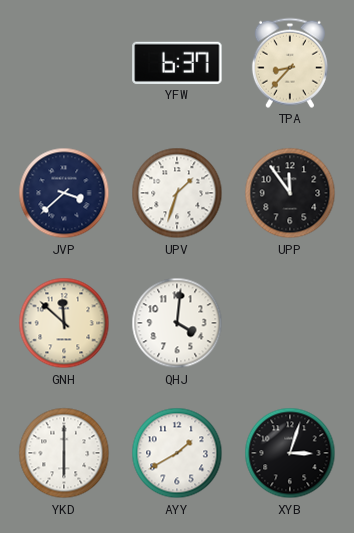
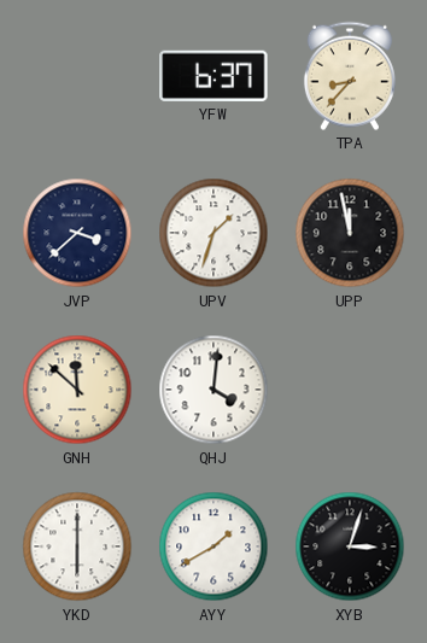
UPP: 11:54 -> 11:58
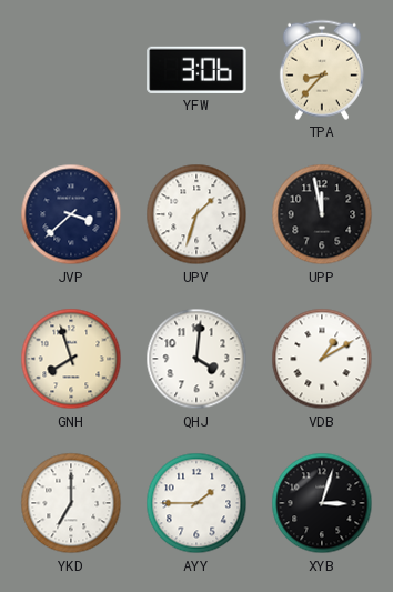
YFW: 6:37 -> 3:06
GNH: 11:52 -> 7:57
VDB: none -> 1:10
YKD: 6:00 -> 7:00
AYY: 1:40 -> 1:45
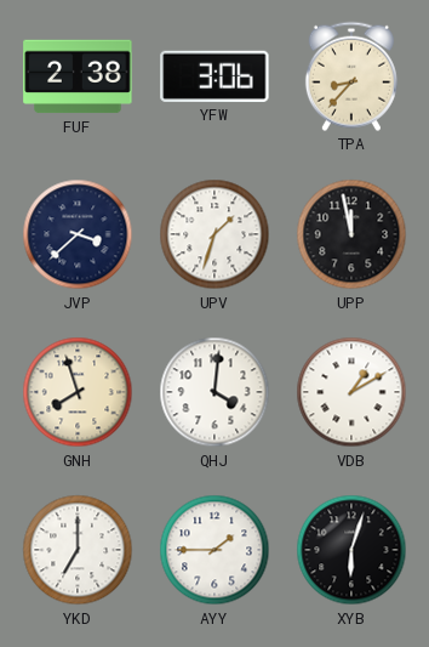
FUF: none -> 2:38
XYB: 3:03 -> 6:03
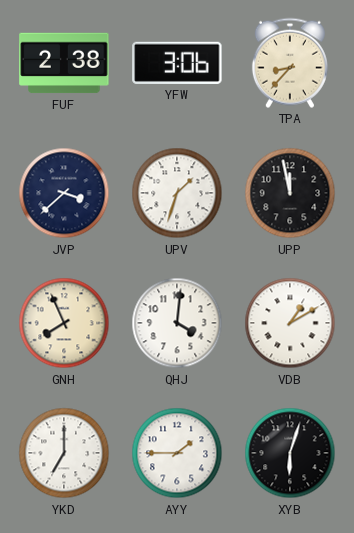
GNH: 7:57 -> 7:56
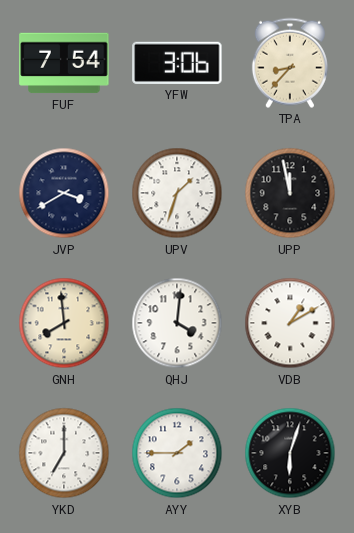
FUF: 2:38 -> 7:54
JVP: 3:38 -> 3:40
GNH: 7:56 -> 7:59
